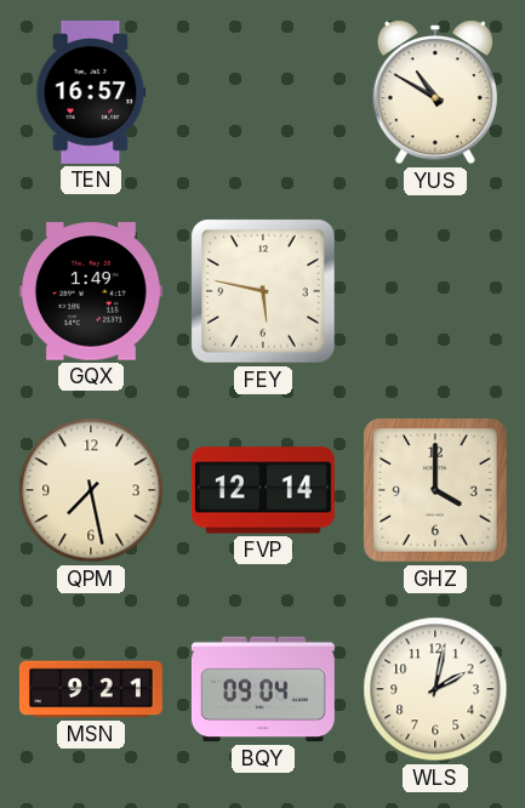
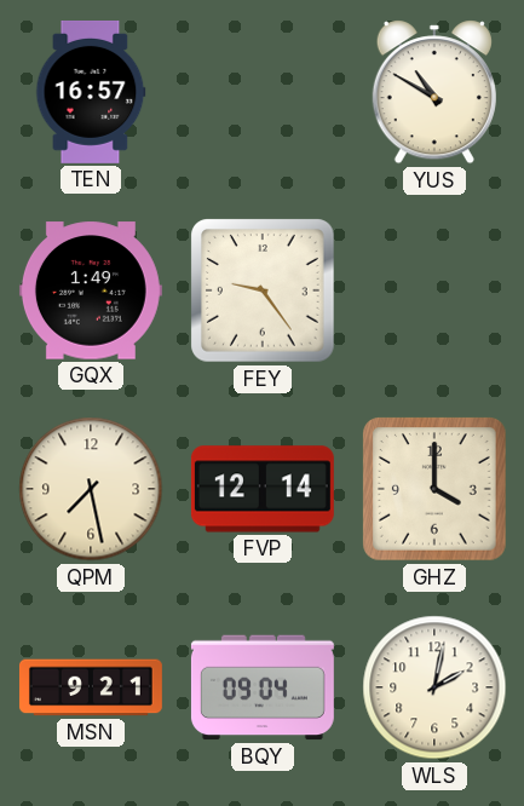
FEY: 5:47 -> 9:24
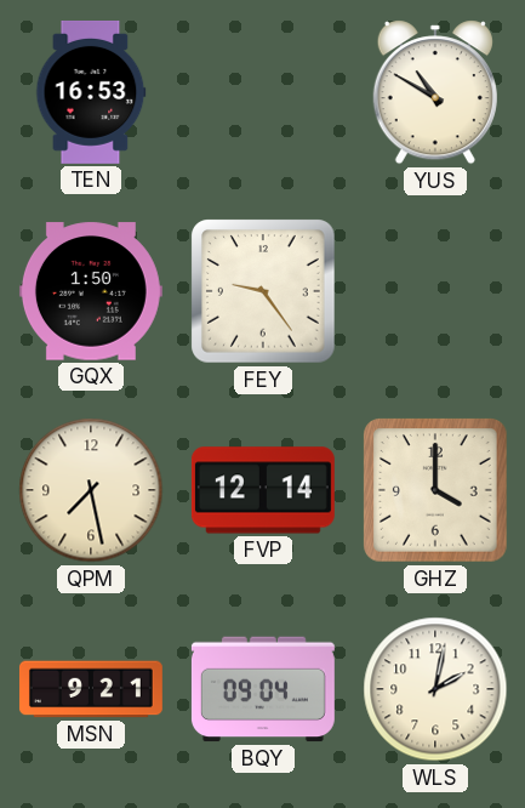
TEN: 16:57 -> 16:53
GQX: 1:49 -> 1:50
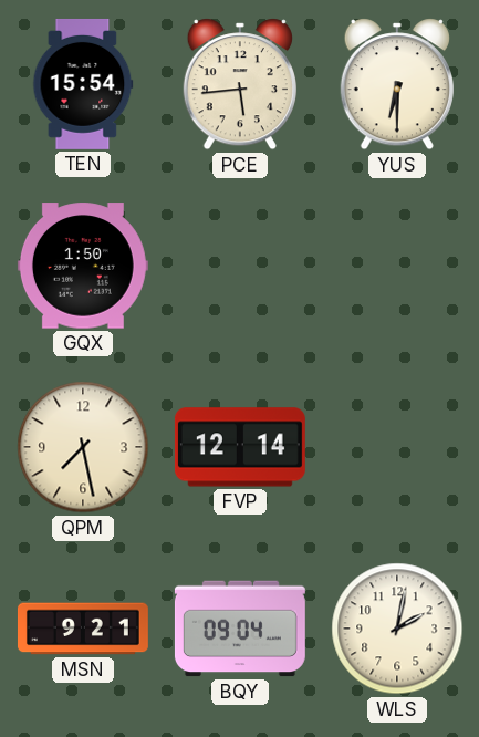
TEN: 16:53 -> 15:54
PCE: none -> 5:44
YUS: 10:50 -> 6:30
FEY: 9:24 -> none
GHZ: 4:00 -> none
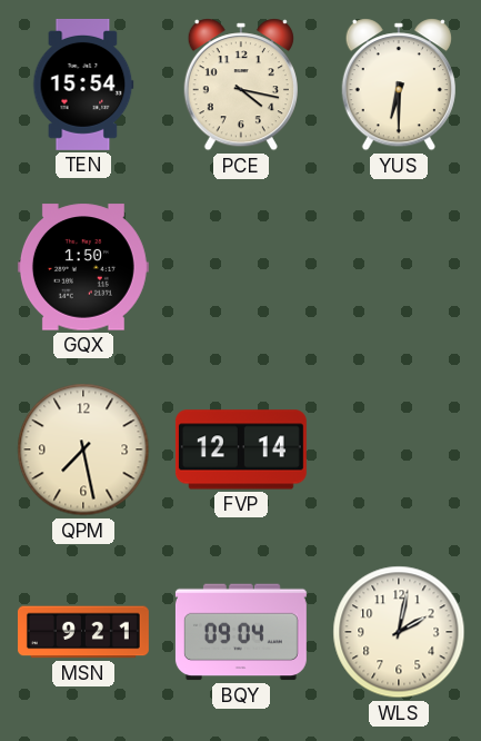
PCE: 5:44 -> 4:17
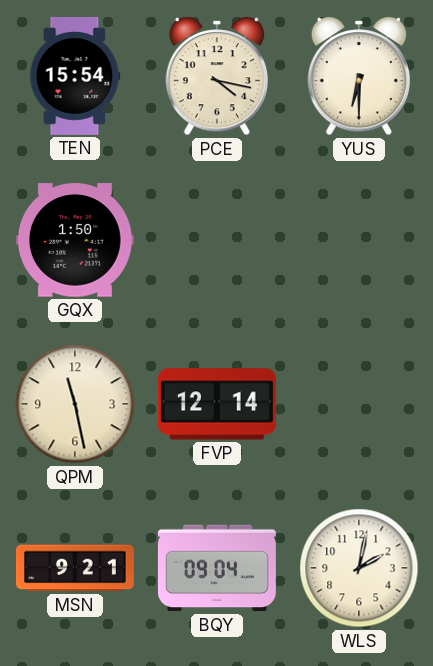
QPM: 7:28 -> 11:28
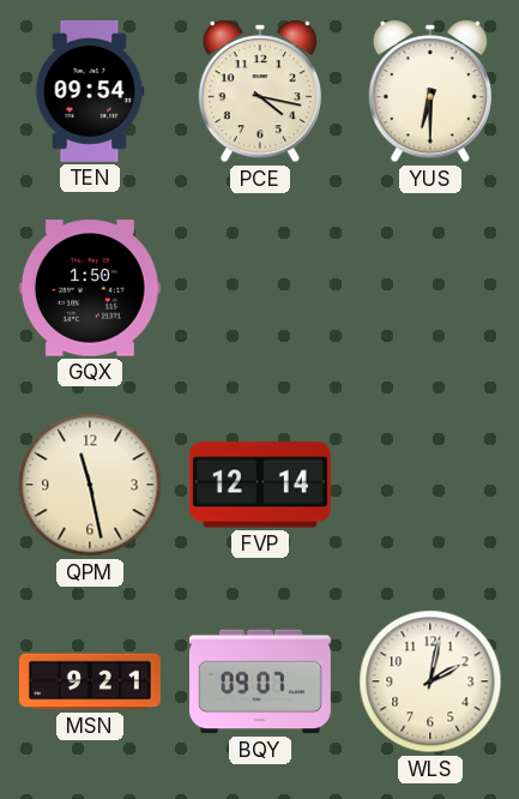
TEN: 15:54 -> 09:54
BQY: 09:04 -> 09:07
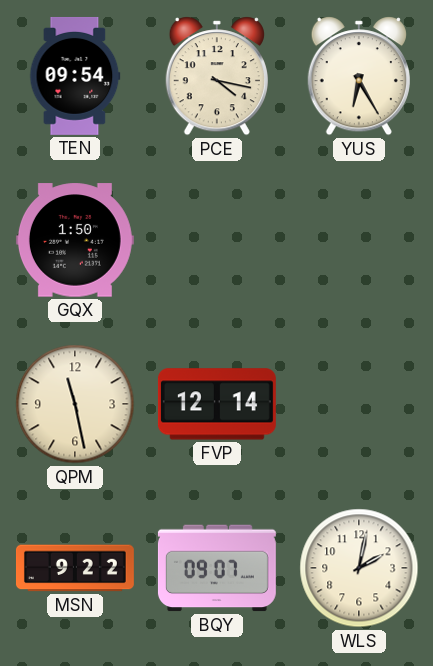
YUS: 6:30 -> 6:25
MSN: 9:21 -> 9:22
